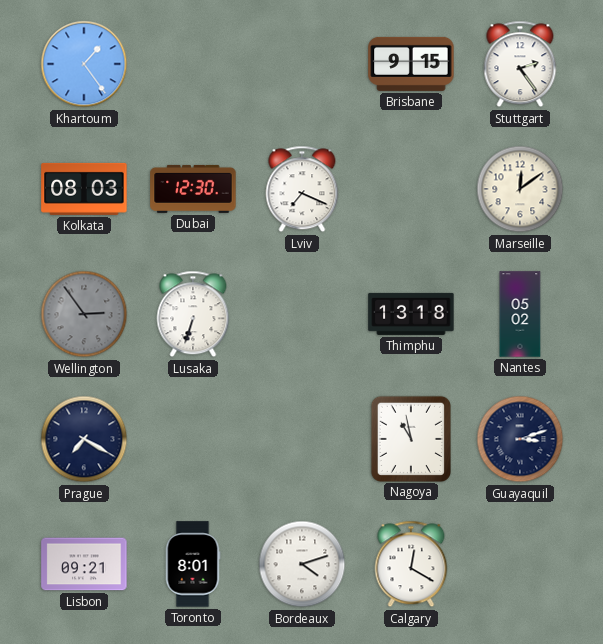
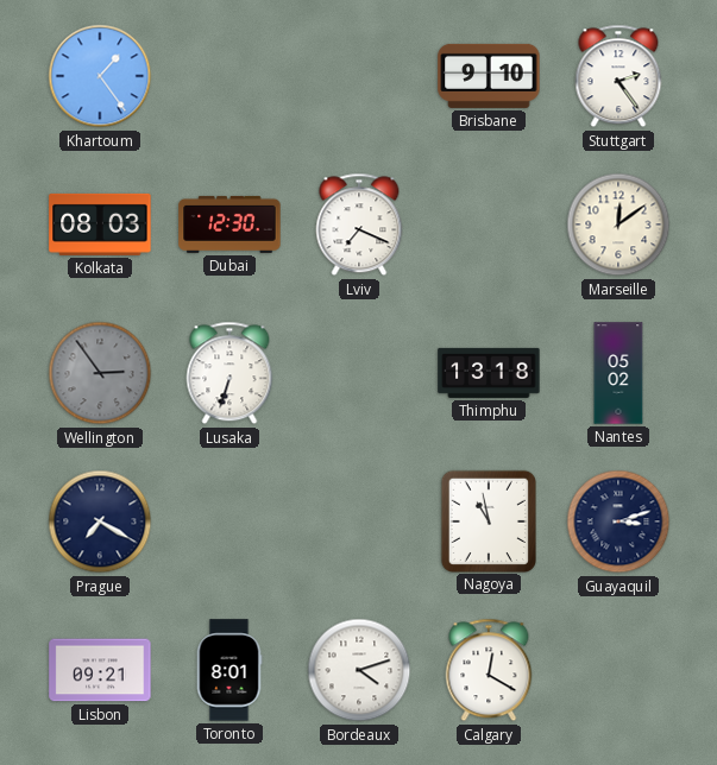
Brisbane: 9:15 -> 9:10
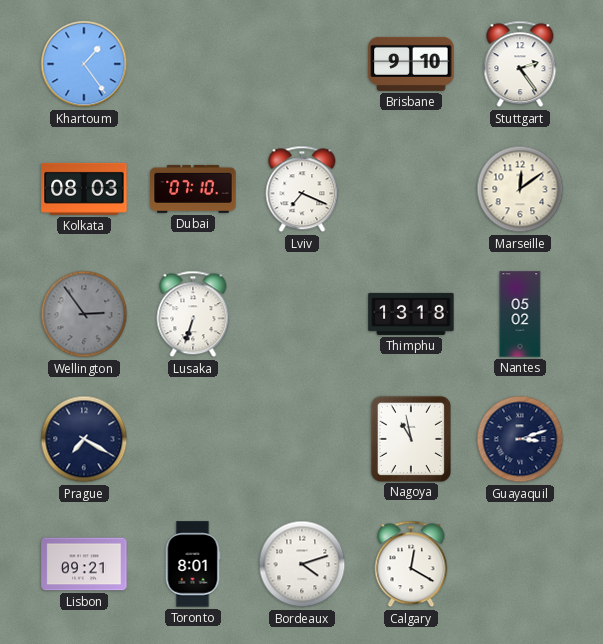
Dubai: 12:30 -> 07:10
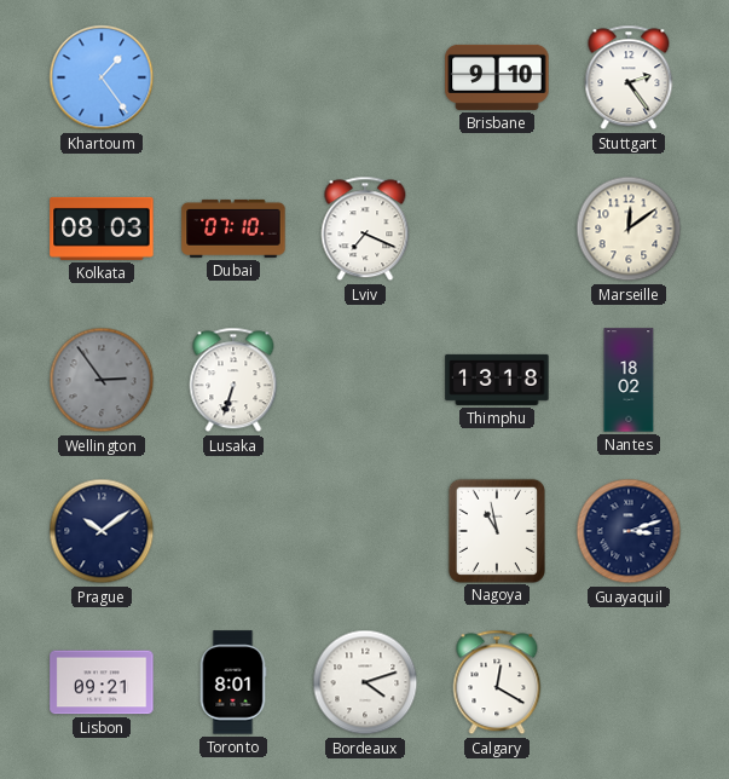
Nantes: 05:02 -> 18:02
Prague: 7:20 -> 10:09
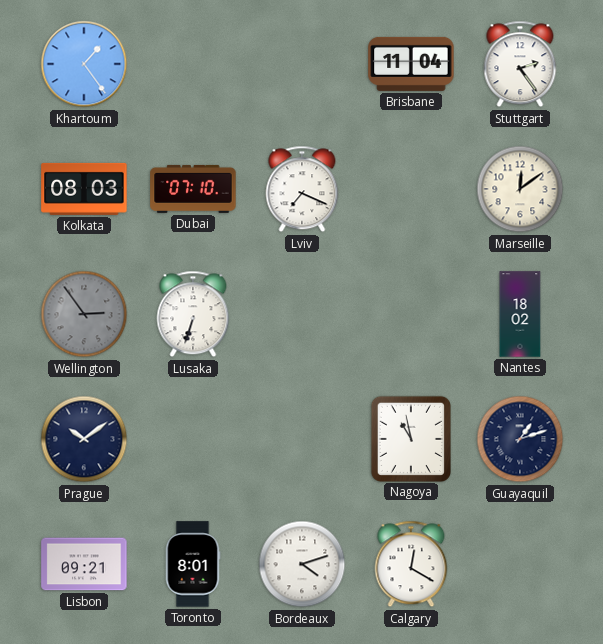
Brisbane: 9:10 -> 11:04
Thimphu: 13:18 -> none
Guayaquil: 3:12 -> 1:12
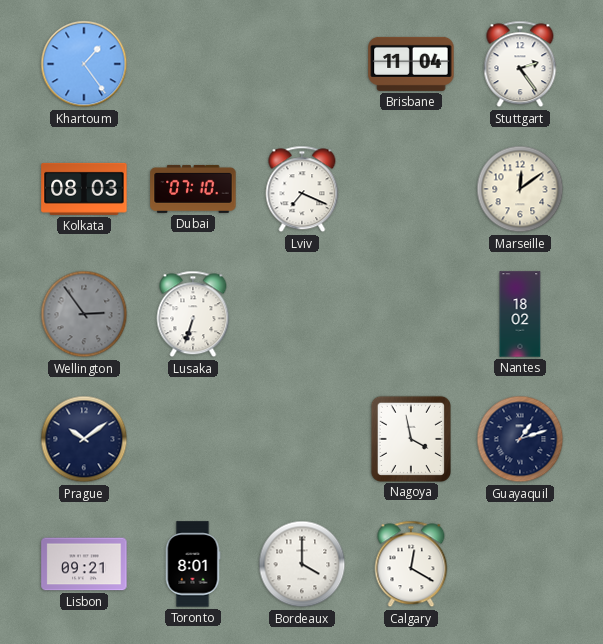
Nagoya: 10:58 -> 3:58
Bordeaux: 4:12 -> 4:00
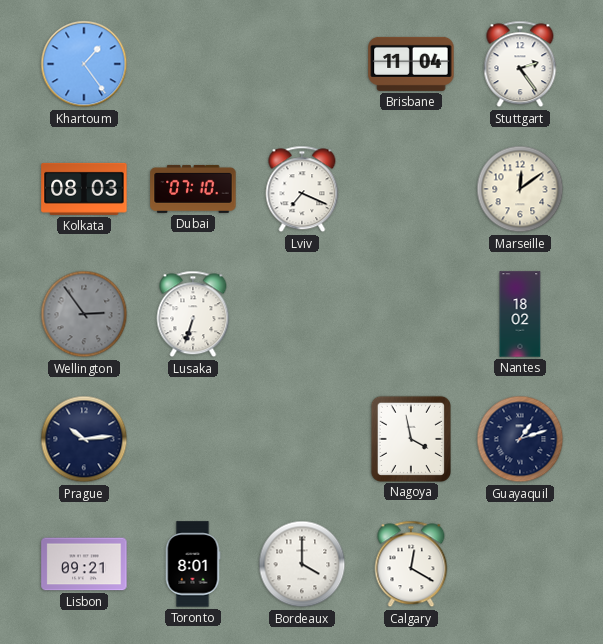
Prague: 10:09 -> 10:14
